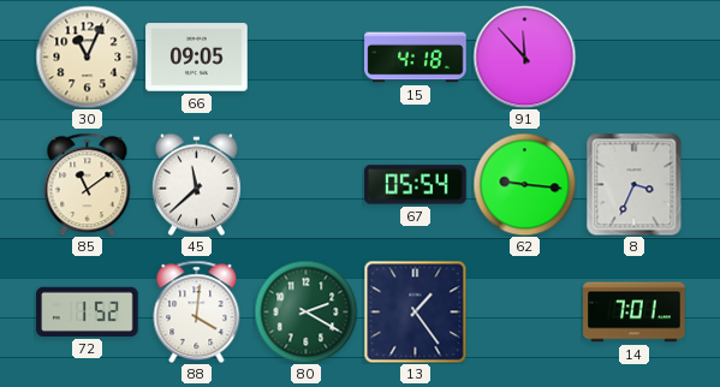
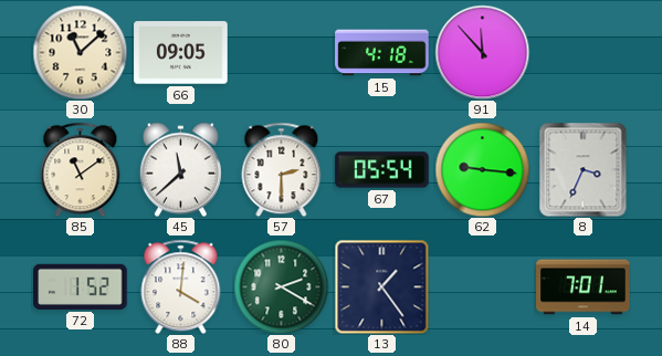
30: 11:04 -> 11:08
57: none -> 2:30
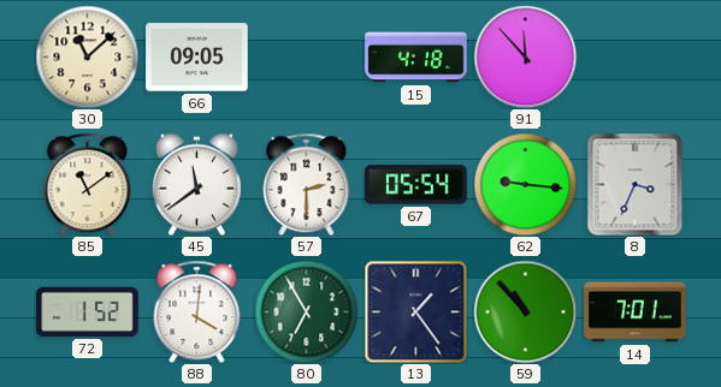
45: 11:38 -> 11:39
80: 2:20 -> 6:55
59: none -> 10:53
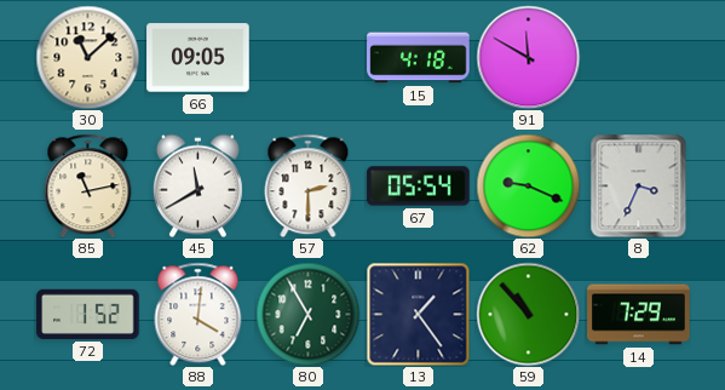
91: 11:53 -> 11:50
85: 11:09 -> 11:13
45: 11:39 -> 11:40
62: 9:16 -> 9:19
14: 7:01 -> 7:29
